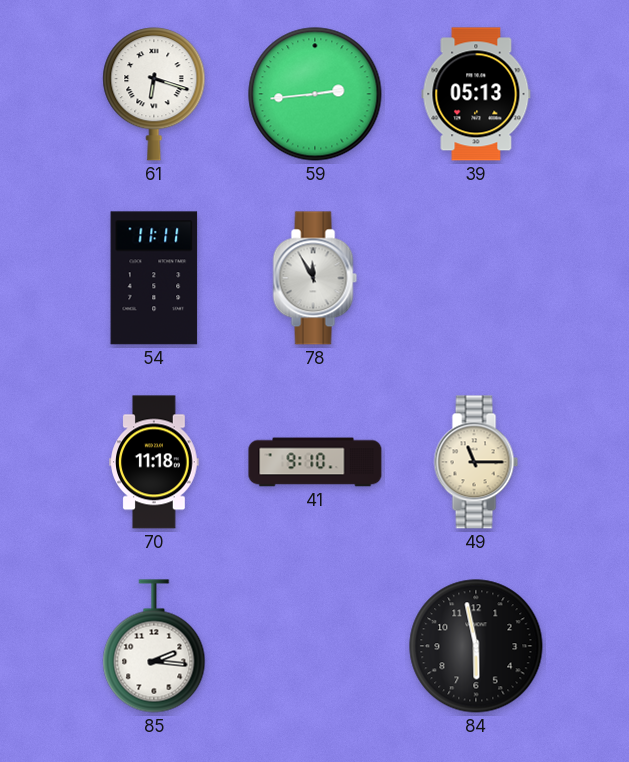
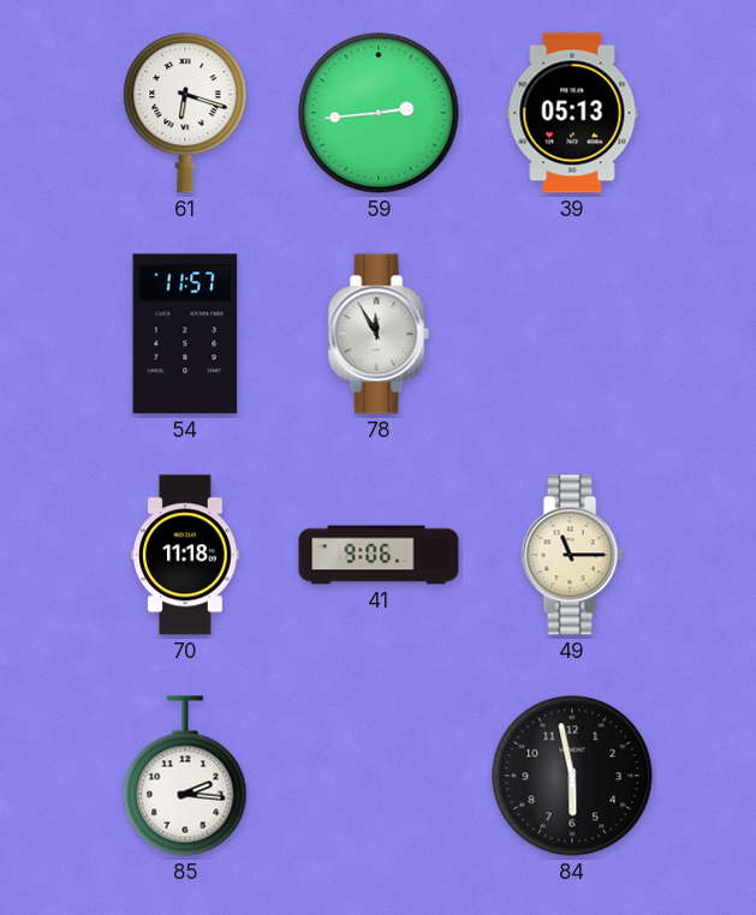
54: 11:11 -> 11:57
41: 9:10 -> 9:06
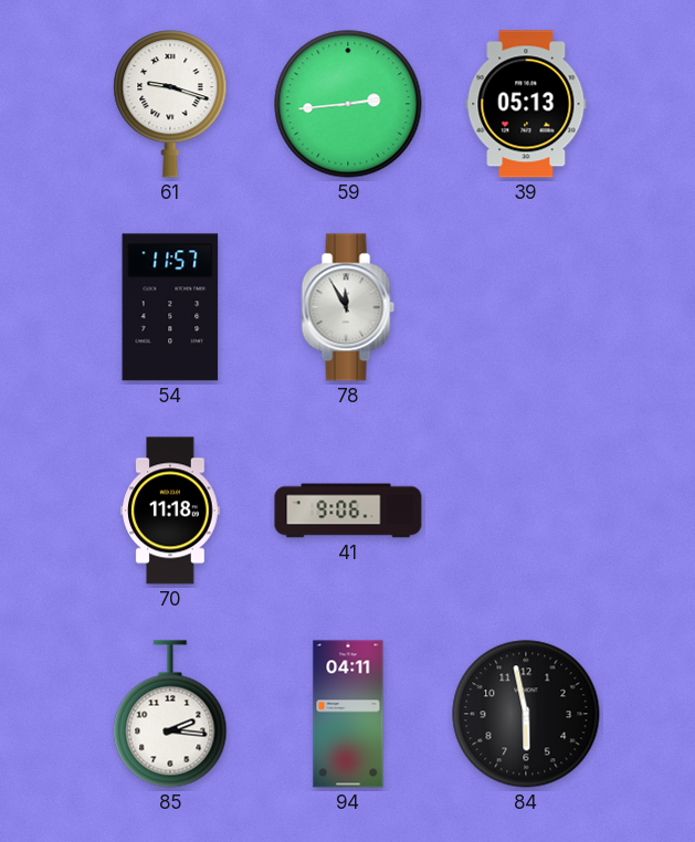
61: 6:18 -> 9:18
49: 11:15 -> none
94: none -> 04:11
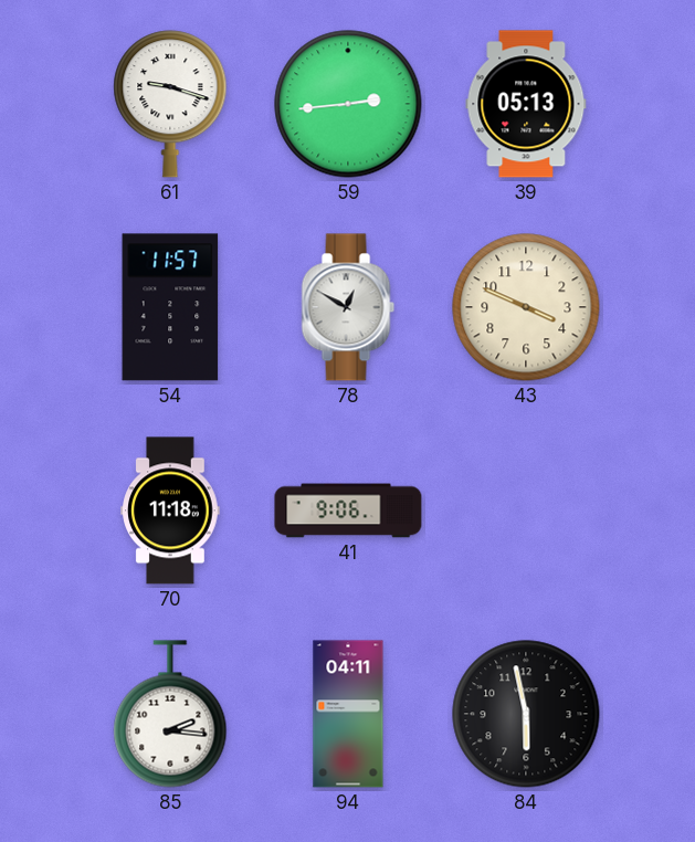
78: 11:55 -> 12:50
43: none -> 3:49
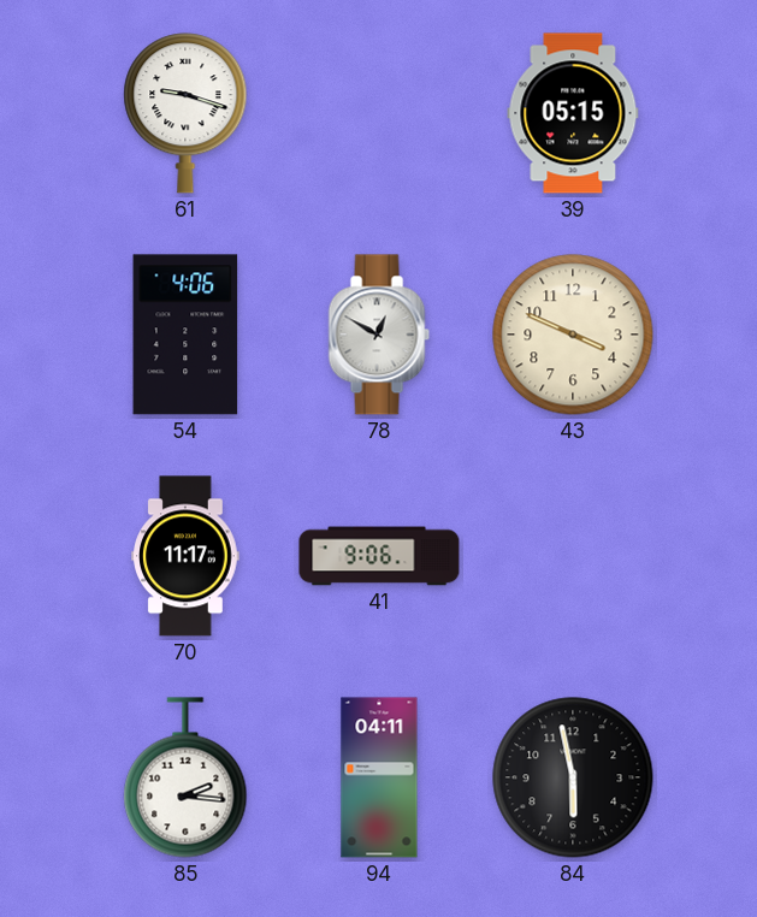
59: 2:44 -> none
39: 05:13 -> 05:15
54: 11:57 -> 4:06
70: 11:18 -> 11:17
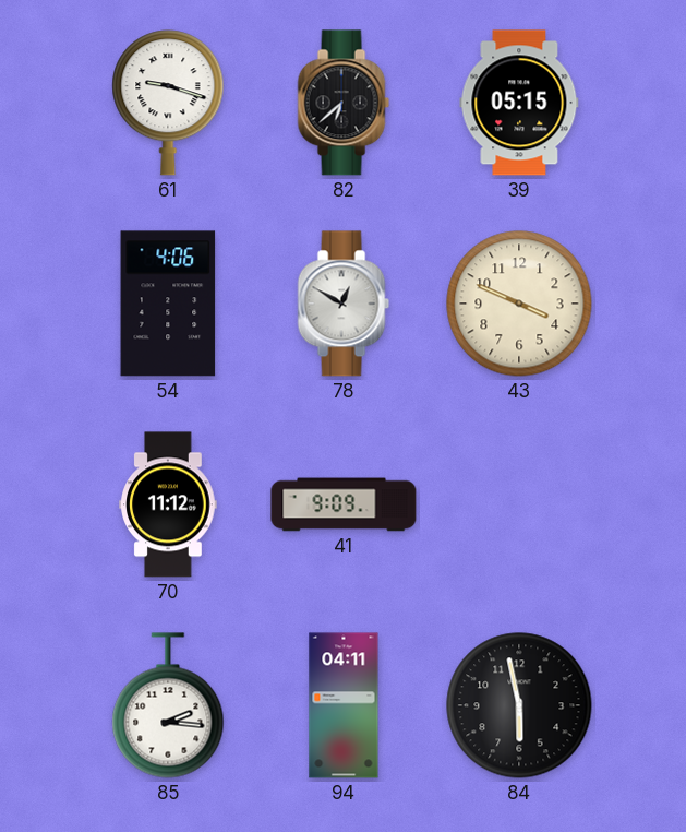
82: none -> 6:38
70: 11:17 -> 11:12
41: 9:06 -> 9:09
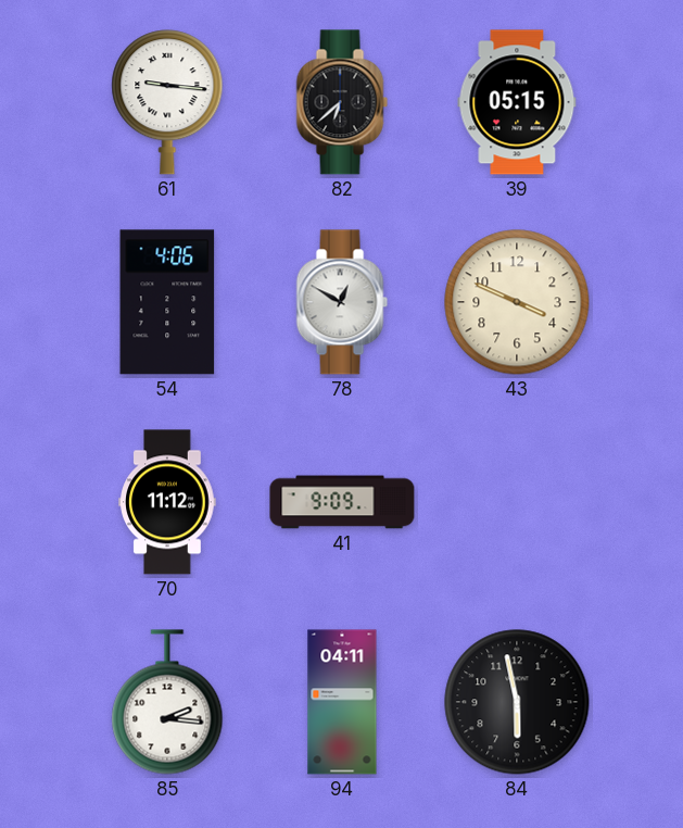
61: 9:18 -> 9:16
